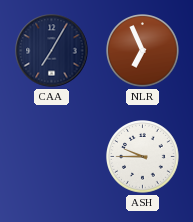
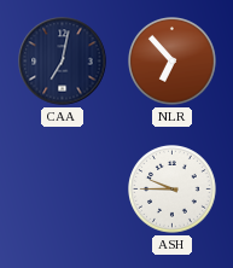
CAA: 7:05 -> 7:02
NLR: 6:56 -> 6:53
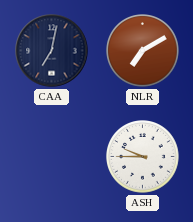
NLR: 6:53 -> 7:10
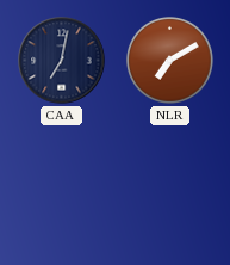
ASH: 9:45 -> none
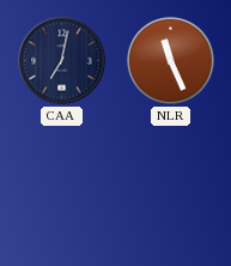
NLR: 7:10 -> 11:26
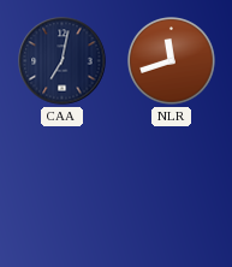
NLR: 11:26 -> 11:42
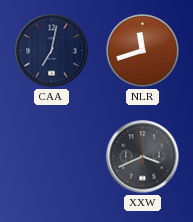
XXW: none -> 3:41
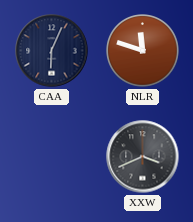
CAA: 7:02 -> 6:04
NLR: 11:42 -> 11:48
